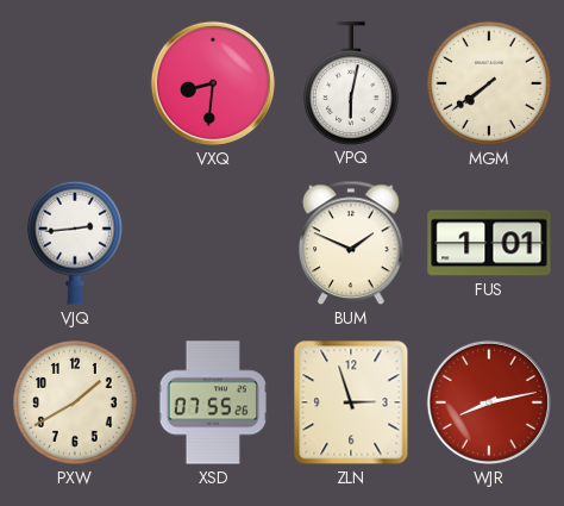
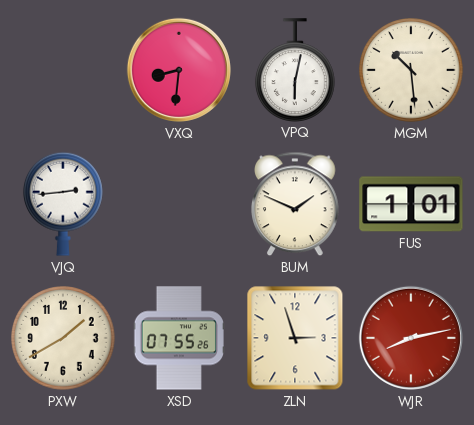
MGM: 7:39 -> 10:29
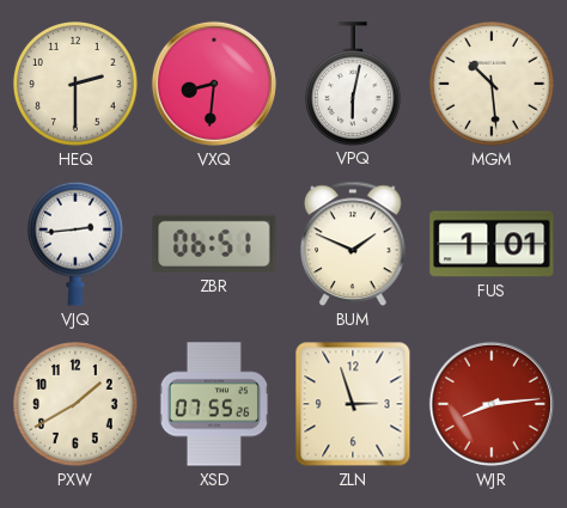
HEQ: none -> 2:30
ZBR: none -> 06:51
WJR: 8:13 -> 8:14
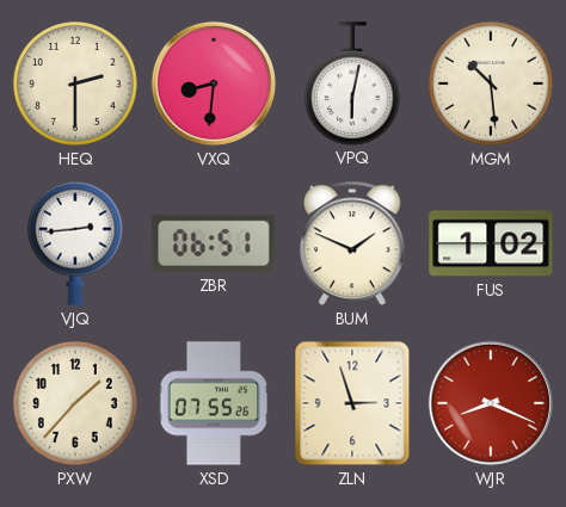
FUS: 1:01 -> 1:02
PXW: 1:40 -> 1:37
WJR: 8:14 -> 8:19
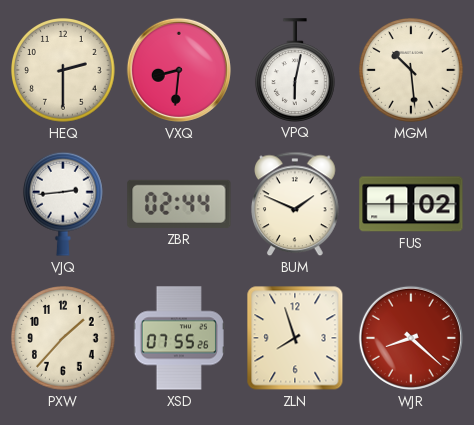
ZBR: 06:51 -> 02:44
ZLN: 2:57 -> 7:57
WJR: 8:19 -> 8:22
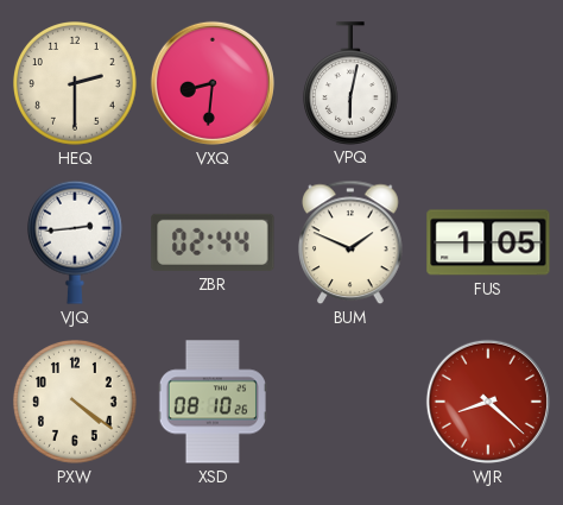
MGM: 10:29 -> none
FUS: 1:02 -> 1:05
PXW: 1:37 -> 4:21
XSD: 07:55 -> 08:10
ZLN: 7:57 -> none
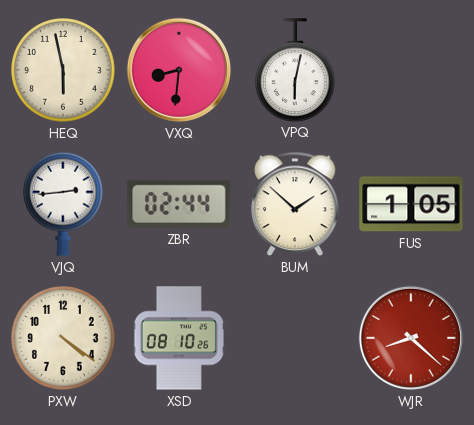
HEQ: 2:30 -> 5:58
BUM: 1:49 -> 1:52
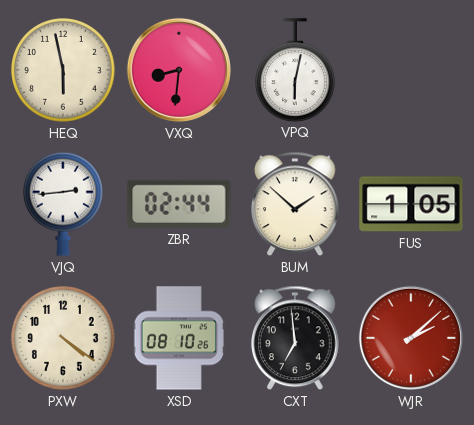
CXT: none -> 6:59
WJR: 8:22 -> 2:08
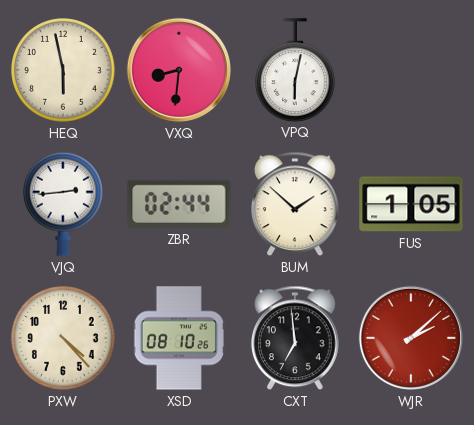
PXW: 4:21 -> 4:23
